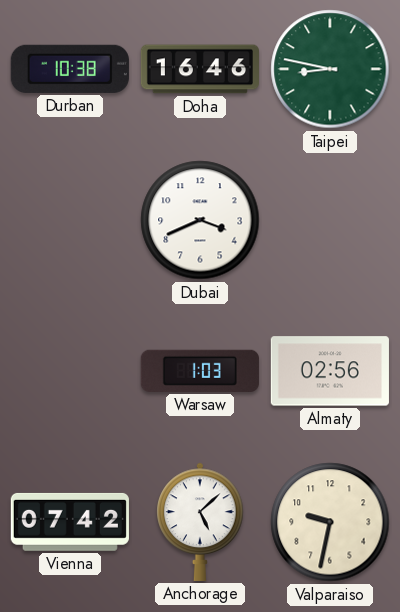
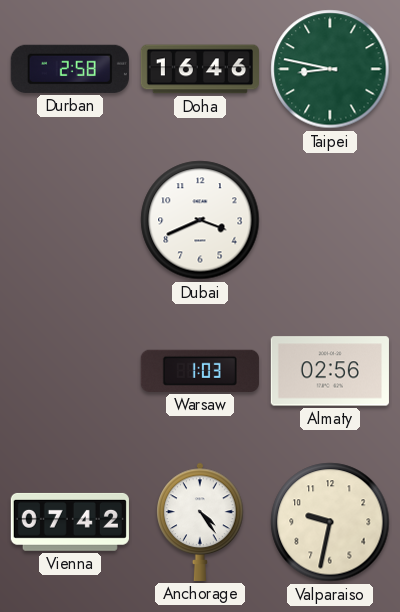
Durban: 10:38 -> 2:58
Anchorage: 5:08 -> 4:24
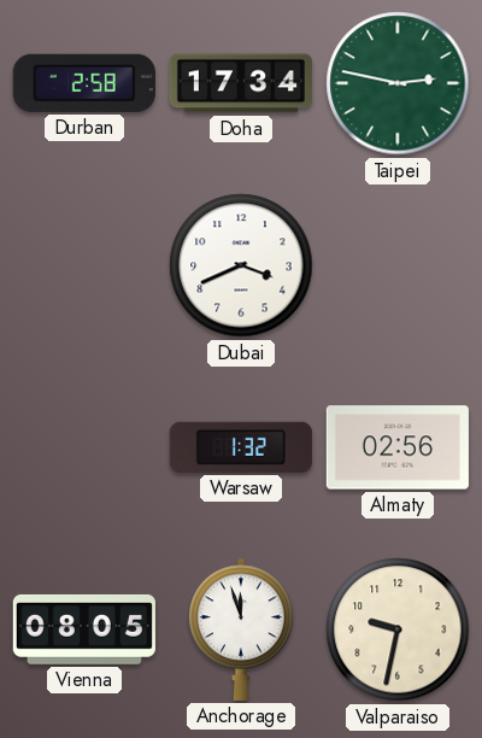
Doha: 16:46 -> 17:34
Taipei: 8:47 -> 2:47
Warsaw: 1:03 -> 1:32
Vienna: 07:42 -> 08:05
Anchorage: 4:24 -> 11:57
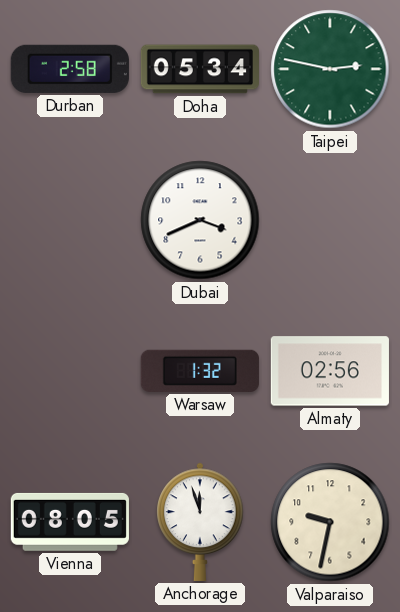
Doha: 17:34 -> 05:34
